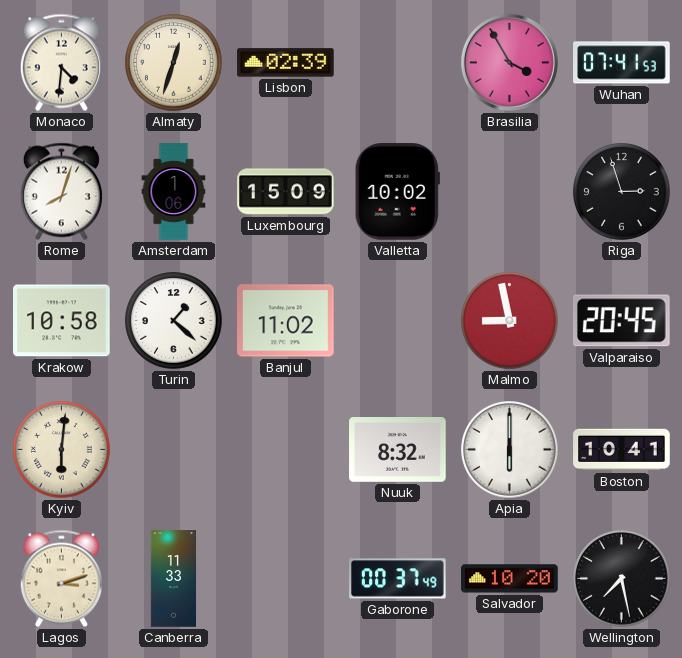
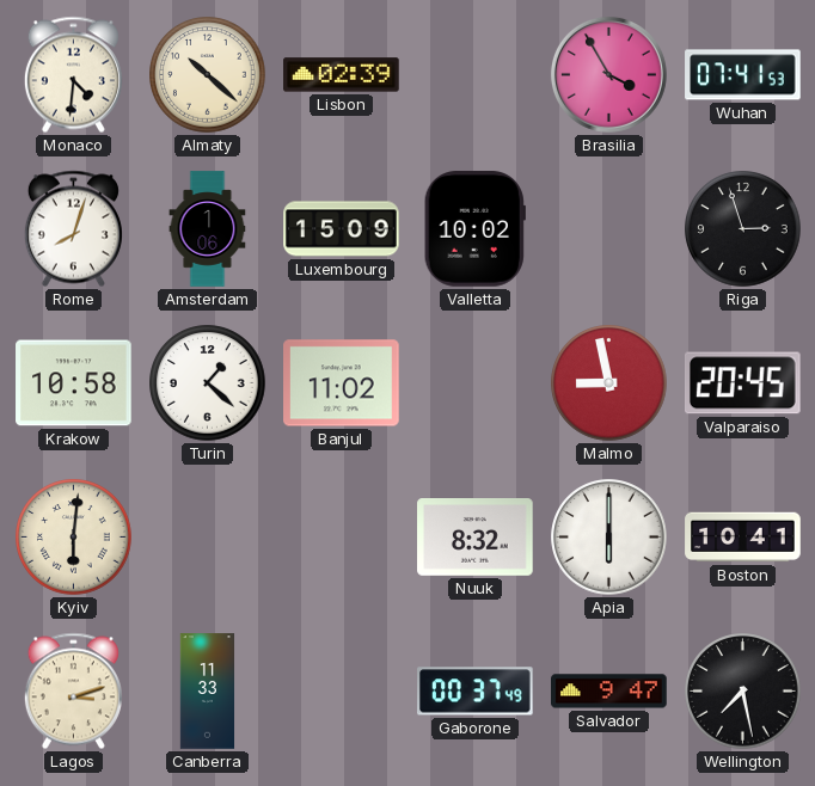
Almaty: 12:33 -> 10:22
Salvador: 10:20 -> 9:47
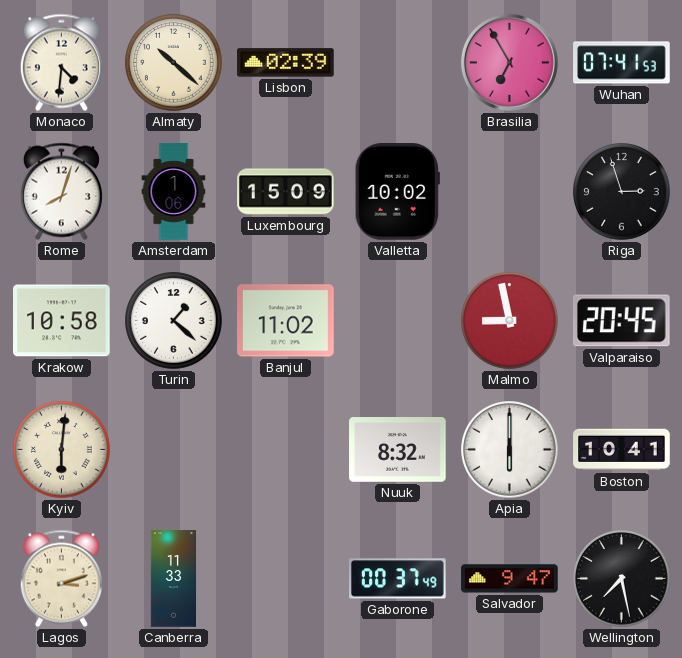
Brasilia: 3:55 -> 6:55
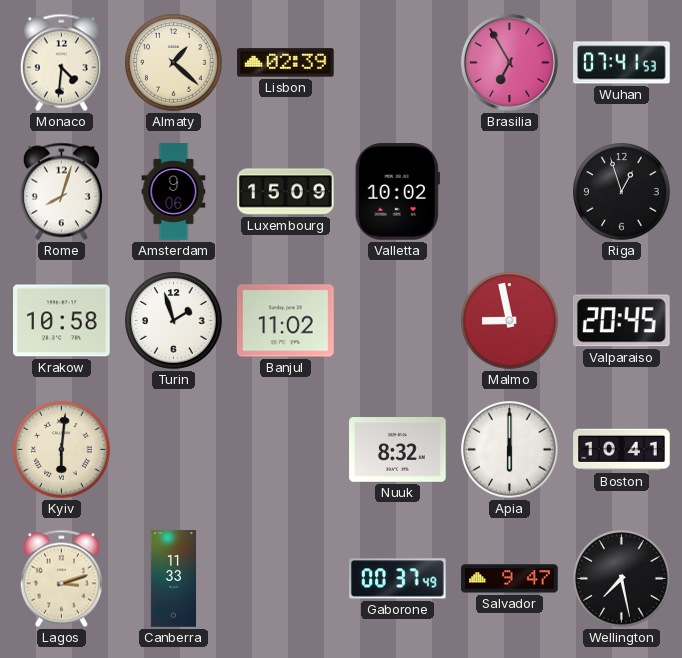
Almaty: 10:22 -> 1:22
Amsterdam: 1:06 -> 9:06
Riga: 2:57 -> 12:57
Turin: 1:22 -> 1:57
